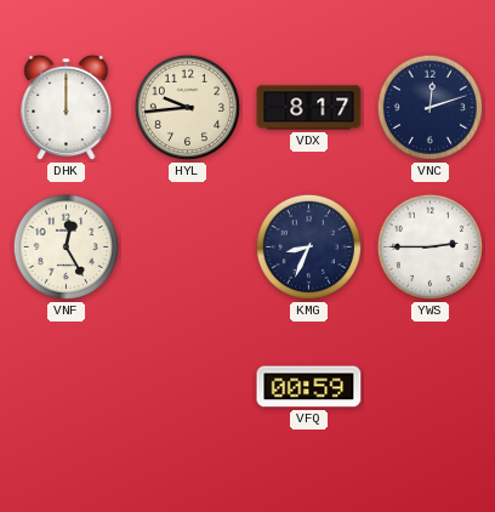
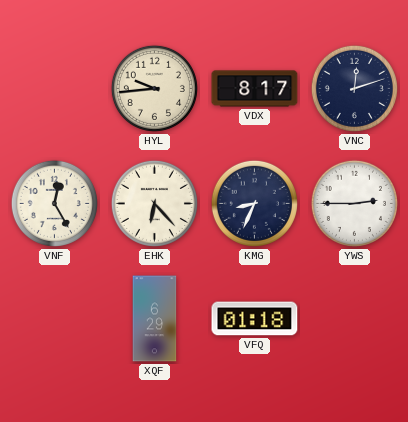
DHK: 12:00 -> none
EHK: none -> 6:23
XQF: none -> 6:29
VFQ: 00:59 -> 01:18
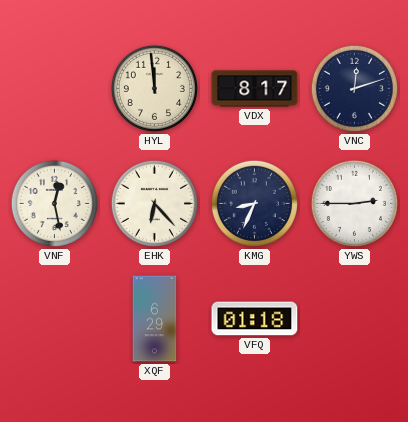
HYL: 9:44 -> 11:59
VNF: 12:25 -> 12:28
